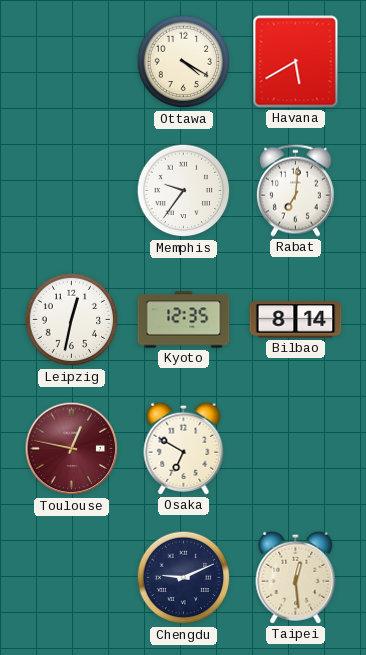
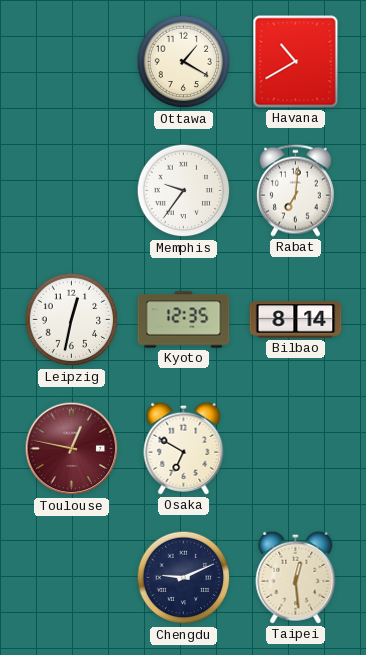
Ottawa: 4:20 -> 1:20
Havana: 5:40 -> 10:40
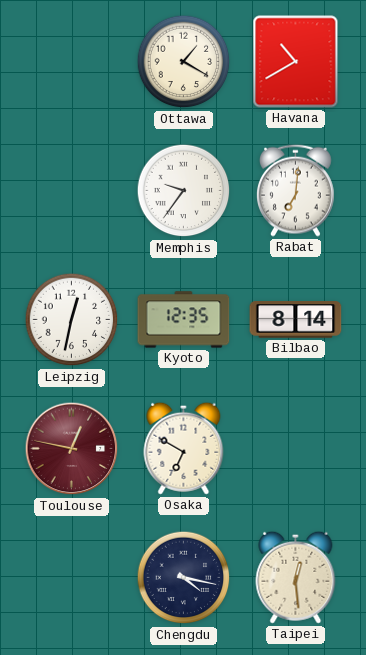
Chengdu: 9:11 -> 4:17
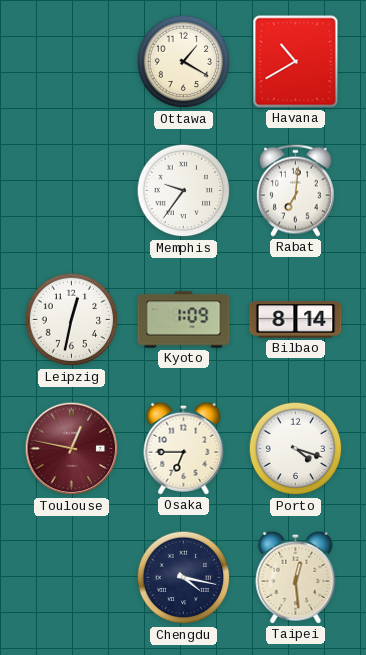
Kyoto: 12:35 -> 1:09
Osaka: 6:50 -> 6:45
Porto: none -> 4:18
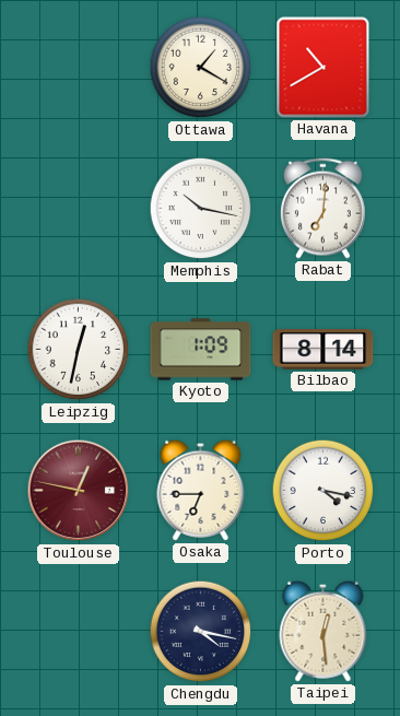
Memphis: 9:36 -> 10:17
Porto: 4:18 -> 4:17
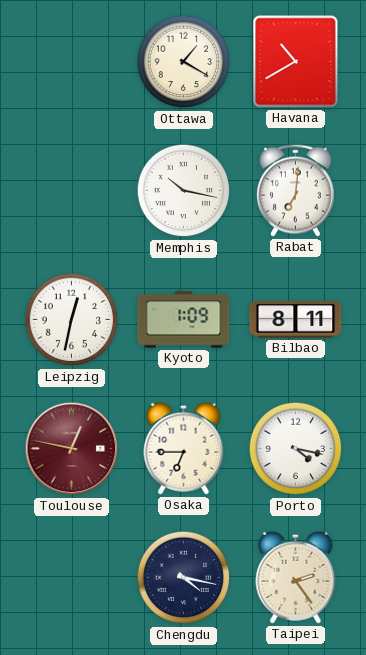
Bilbao: 8:14 -> 8:11
Taipei: 12:29 -> 2:24
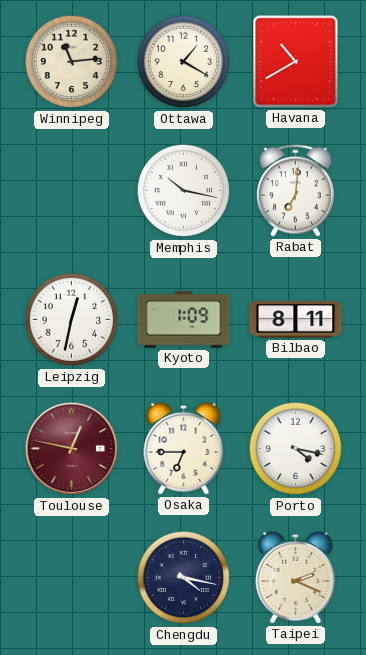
Winnipeg: none -> 11:14
Taipei: 2:24 -> 2:19
